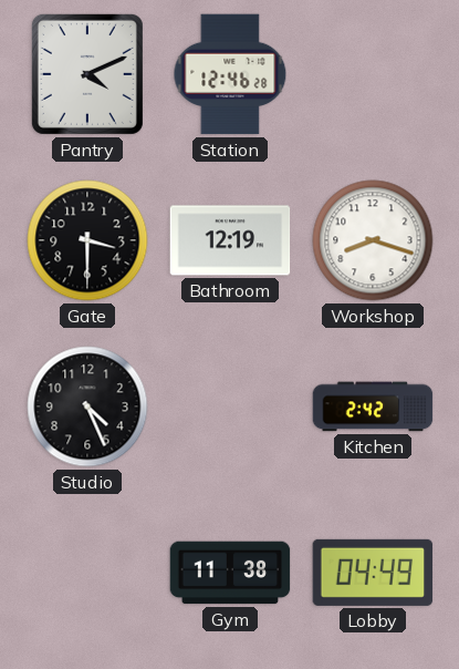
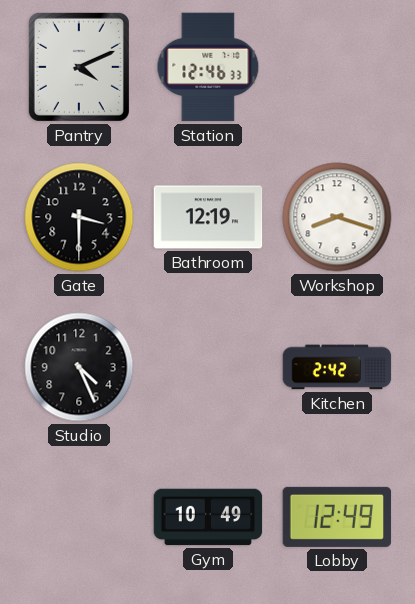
Station: 12:46:28 -> 12:46:33
Gym: 11:38 -> 10:49
Lobby: 04:49 -> 12:49
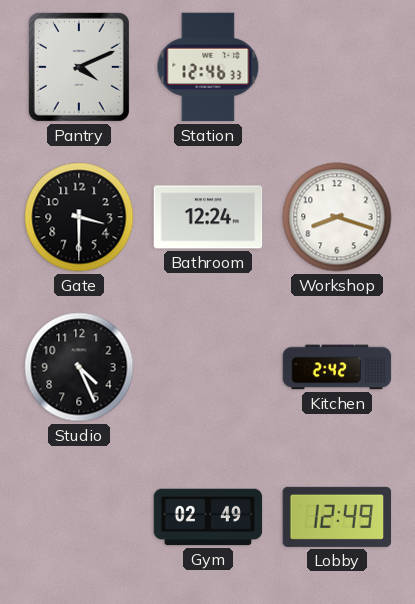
Bathroom: 12:19 -> 12:24
Gym: 10:49 -> 02:49
